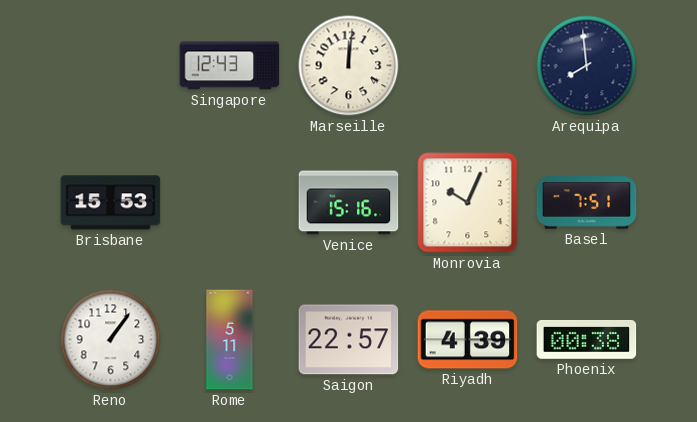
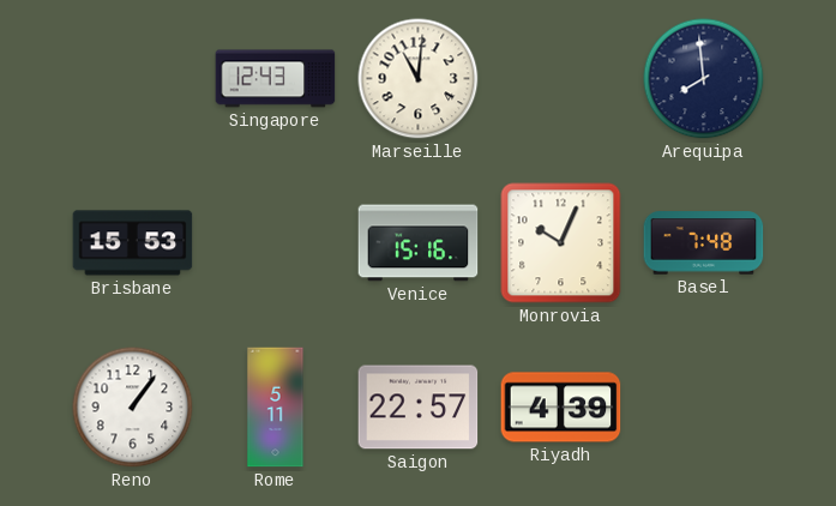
Marseille: 12:01 -> 11:01
Basel: 7:51 -> 7:48
Phoenix: 00:38 -> none
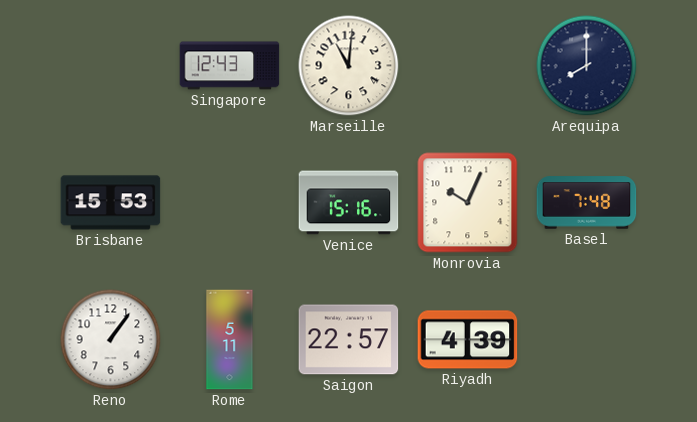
Arequipa: 7:59 -> 8:00
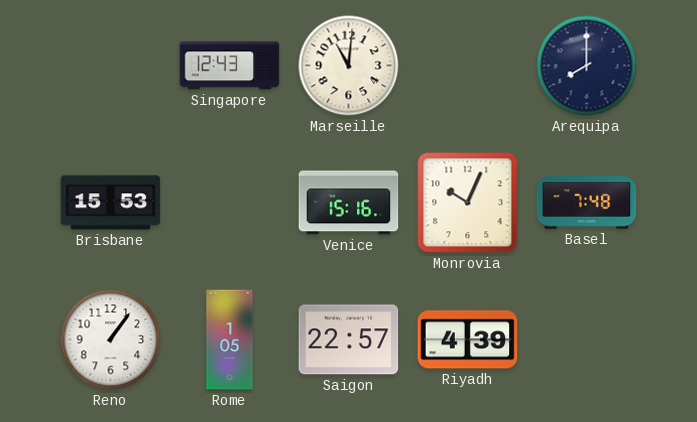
Rome: 5:11 -> 1:05
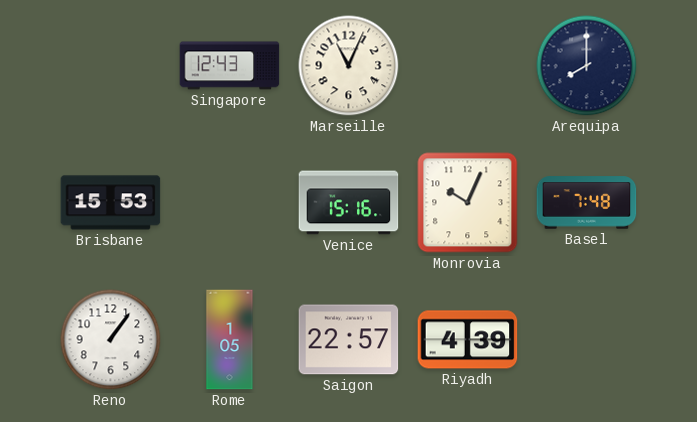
Marseille: 11:01 -> 11:04
